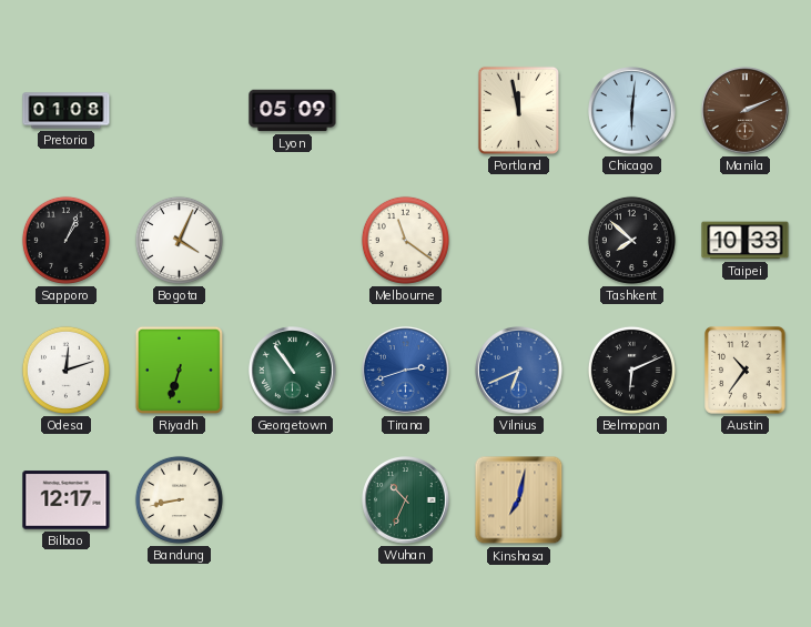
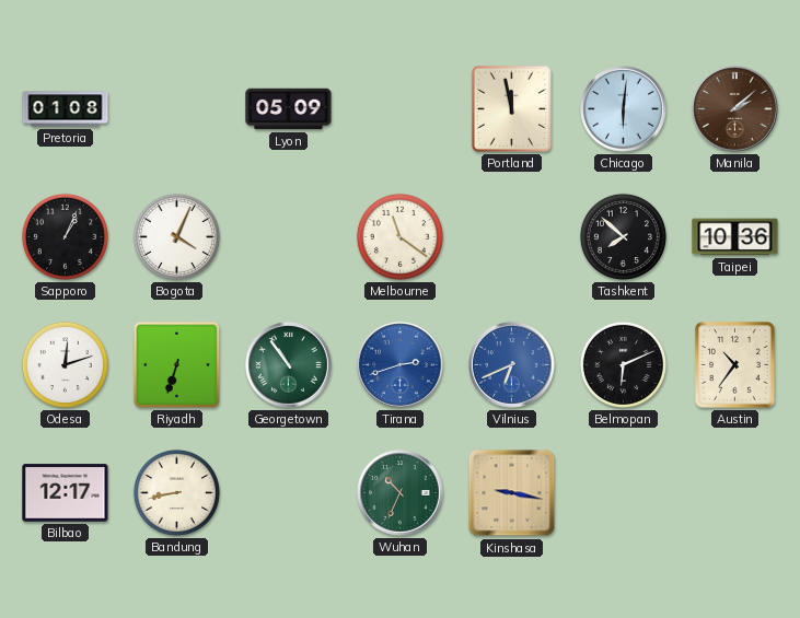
Manila: 2:11 -> 2:08
Taipei: 10:33 -> 10:36
Kinshasa: 7:02 -> 9:17
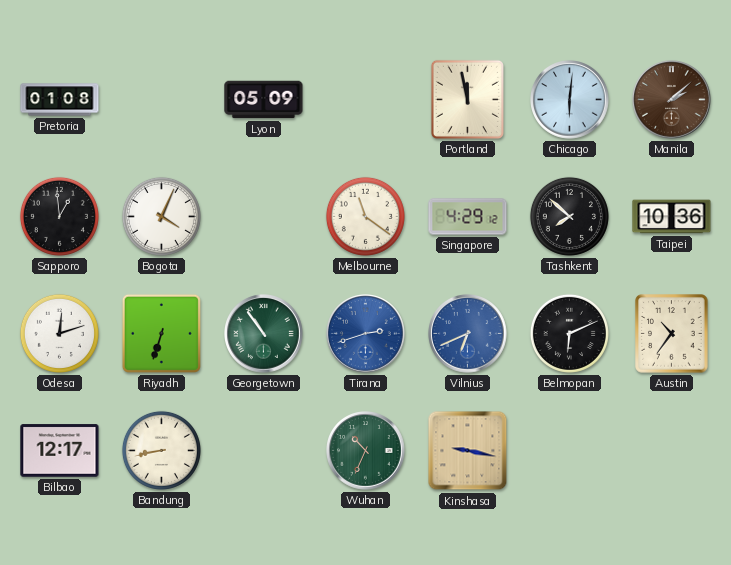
Sapporo: 1:04 -> 12:59
Singapore: none -> 4:29
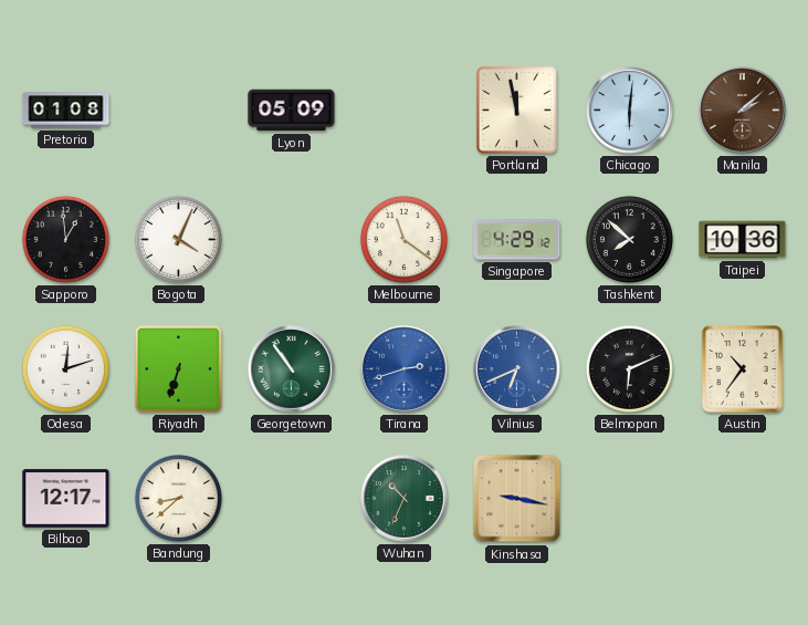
Bandung: 8:43 -> 8:38
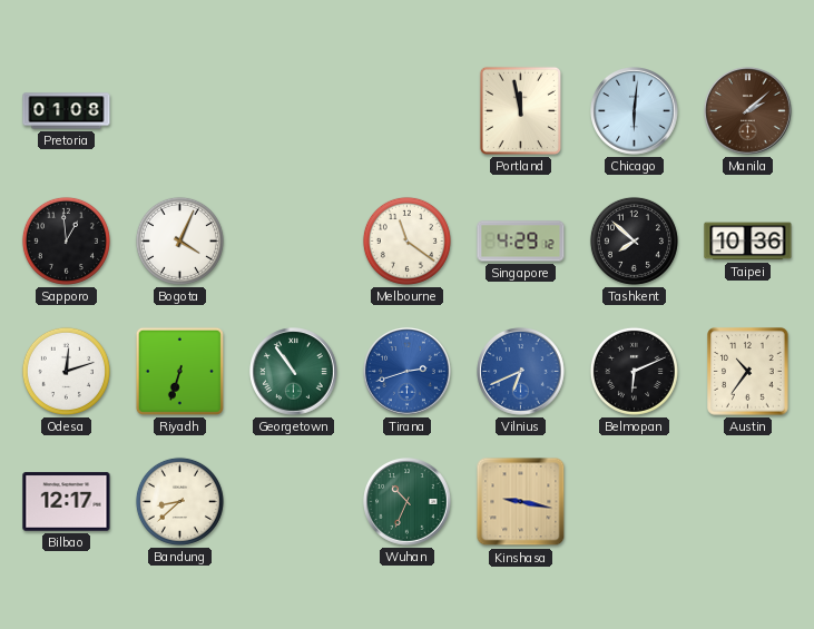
Lyon: 05:09 -> none
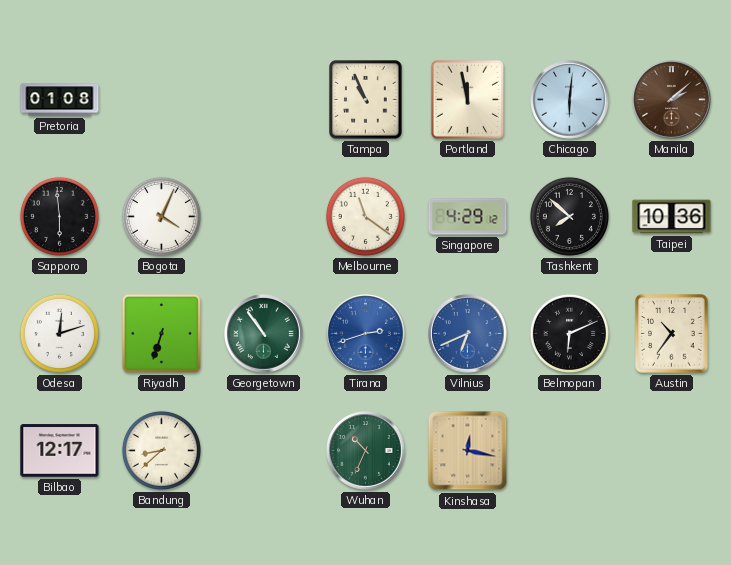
Tampa: none -> 10:56
Sapporo: 12:59 -> 5:59
Kinshasa: 9:17 -> 12:17
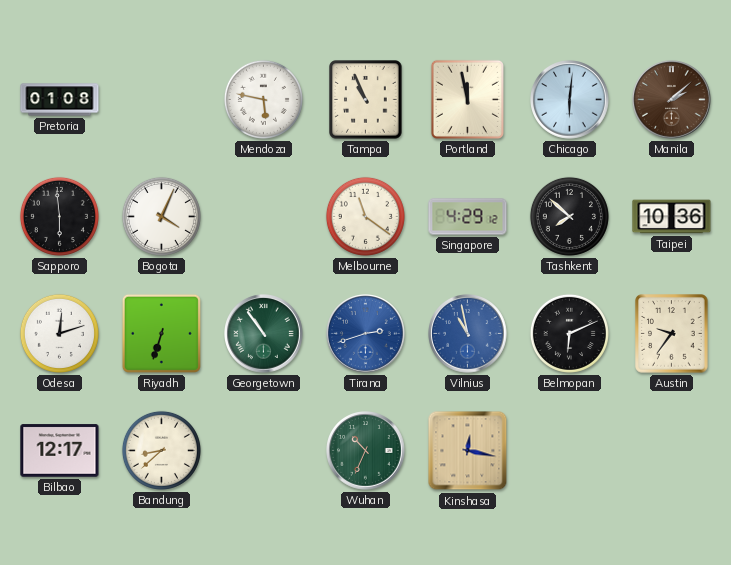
Mendoza: none -> 5:47
Vilnius: 6:41 -> 10:58
Austin: 10:36 -> 9:36
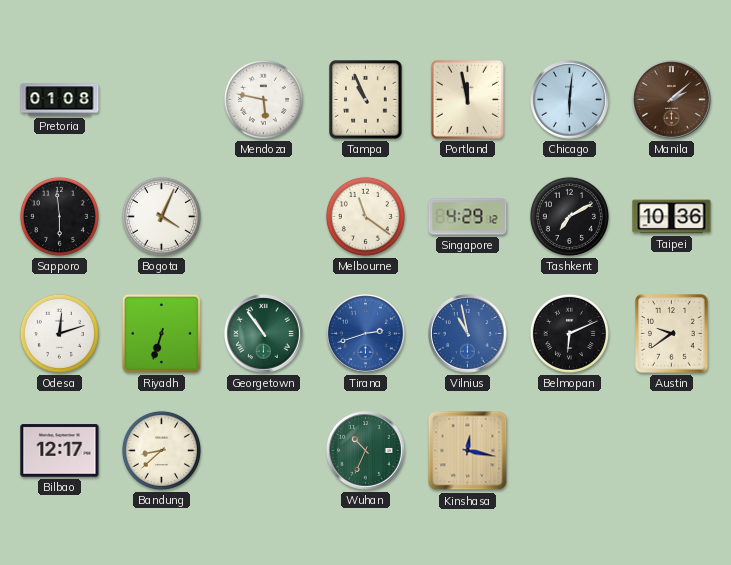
Tashkent: 7:52 -> 7:10
Austin: 9:36 -> 9:39
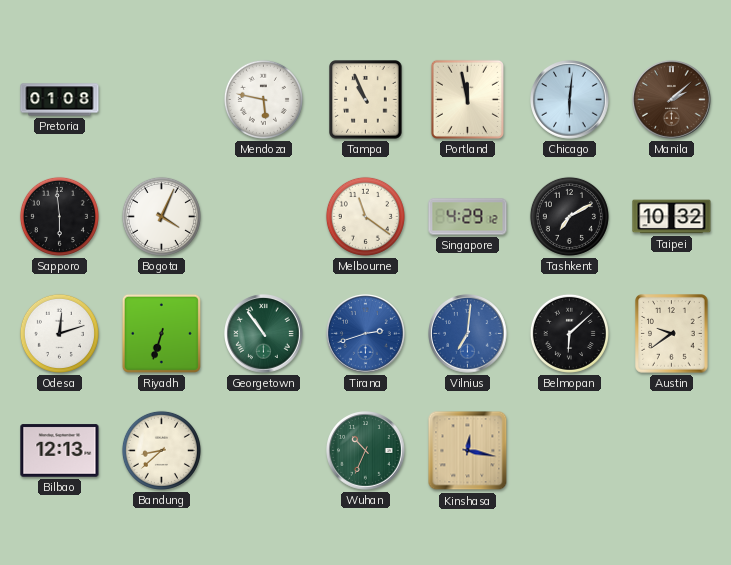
Taipei: 10:36 -> 10:32
Vilnius: 10:58 -> 7:01
Belmopan: 6:11 -> 6:08
Bilbao: 12:17 -> 12:13
